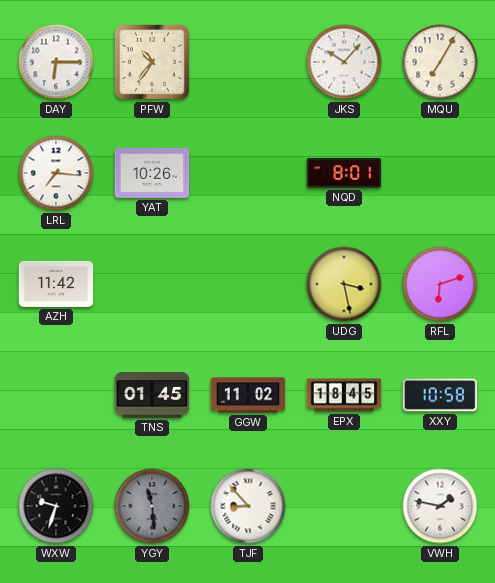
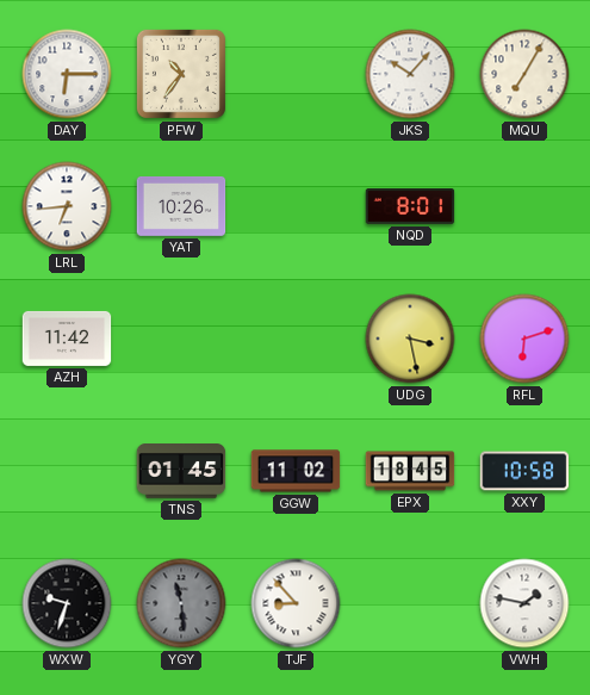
LRL: 7:16 -> 6:44
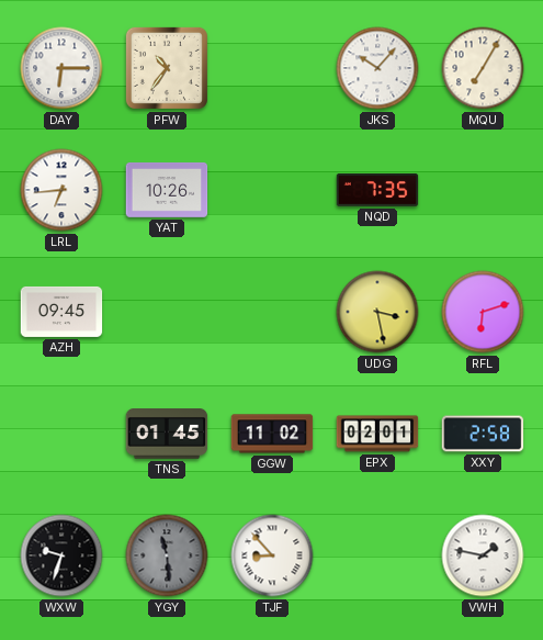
NQD: 8:01 -> 7:35
AZH: 11:42 -> 09:45
EPX: 18:45 -> 02:01
XXY: 10:58 -> 2:58
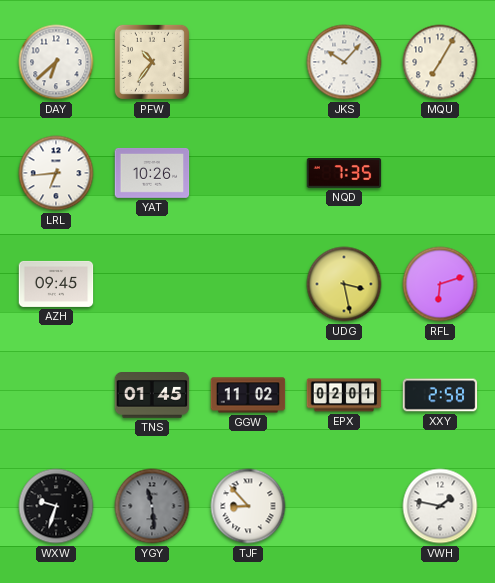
DAY: 6:15 -> 6:38
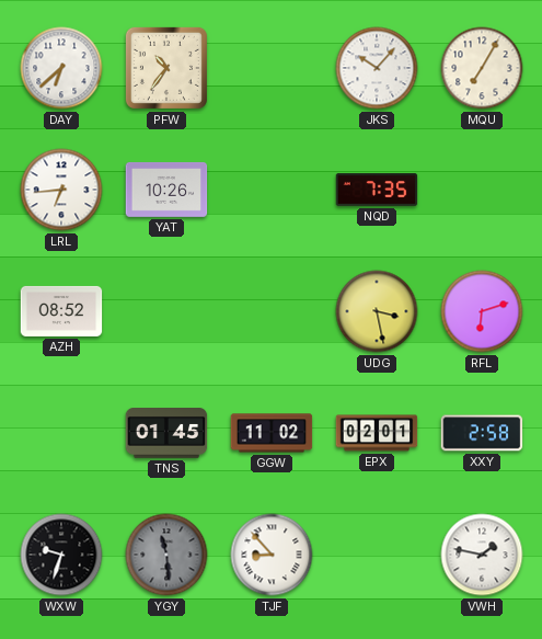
AZH: 09:45 -> 08:52
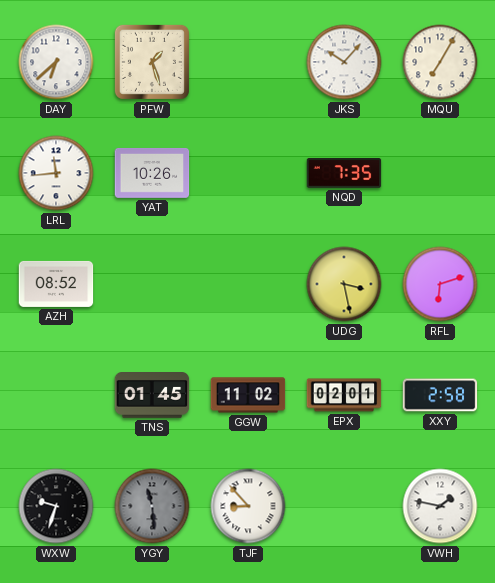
PFW: 10:36 -> 1:27
LRL: 6:44 -> 11:44
